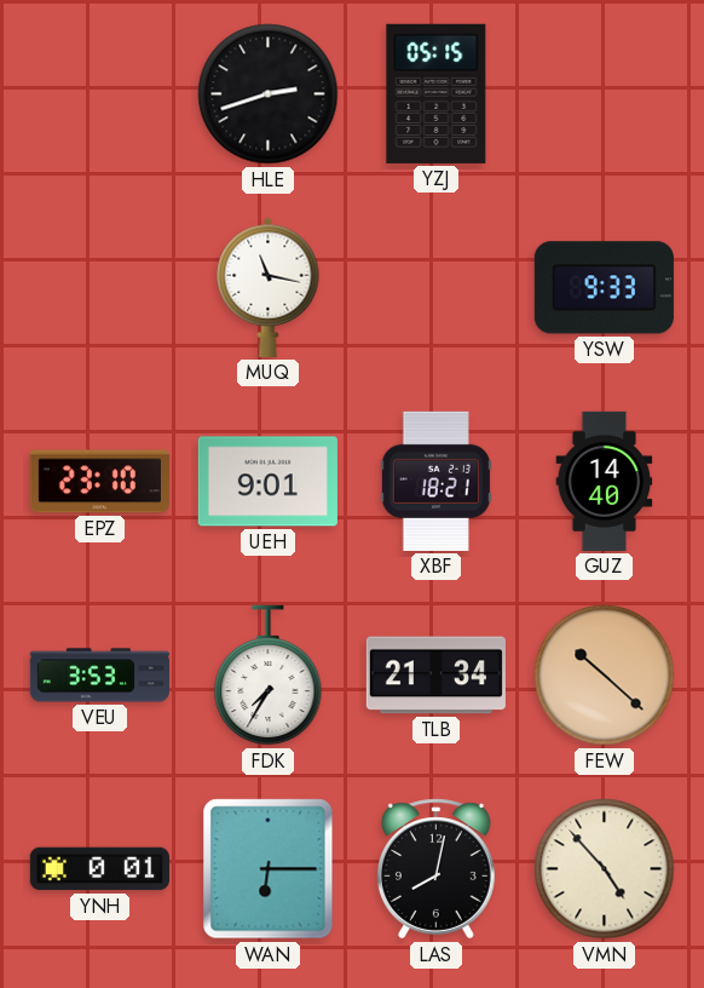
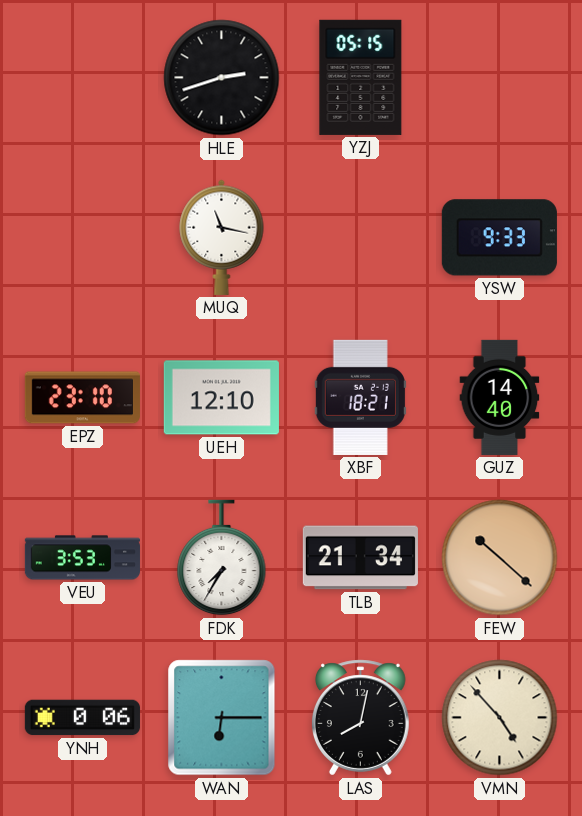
UEH: 9:01 -> 12:10
YNH: 0:01 -> 0:06
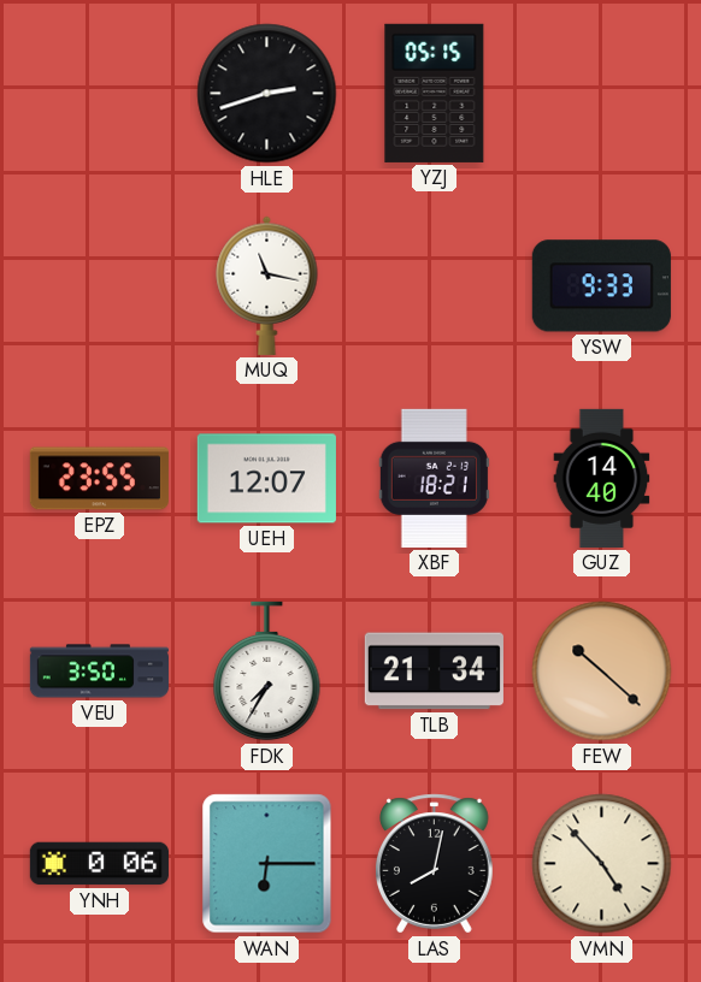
EPZ: 23:10 -> 23:55
UEH: 12:10 -> 12:07
VEU: 3:53 -> 3:50
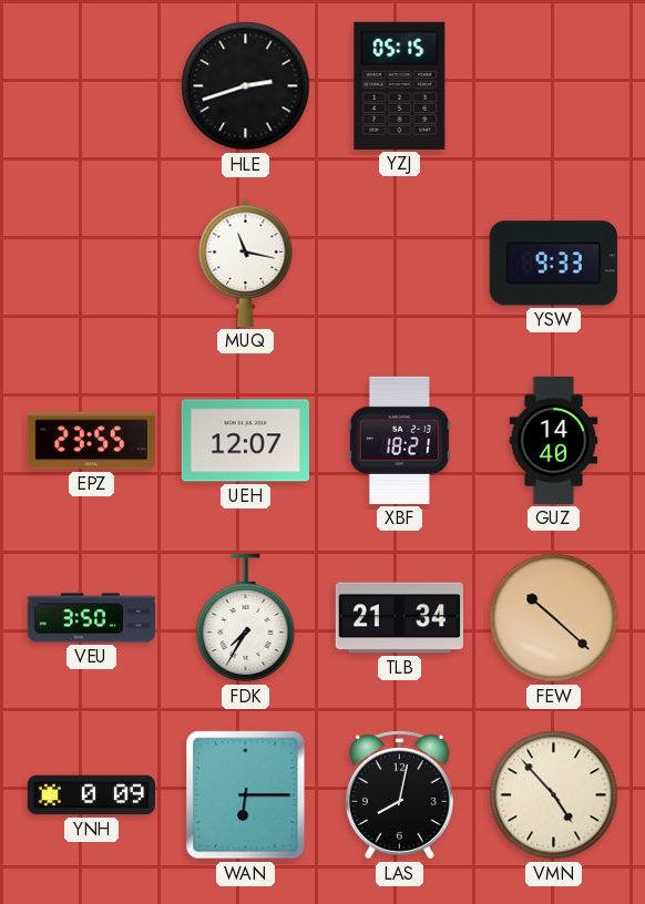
YNH: 0:06 -> 0:09
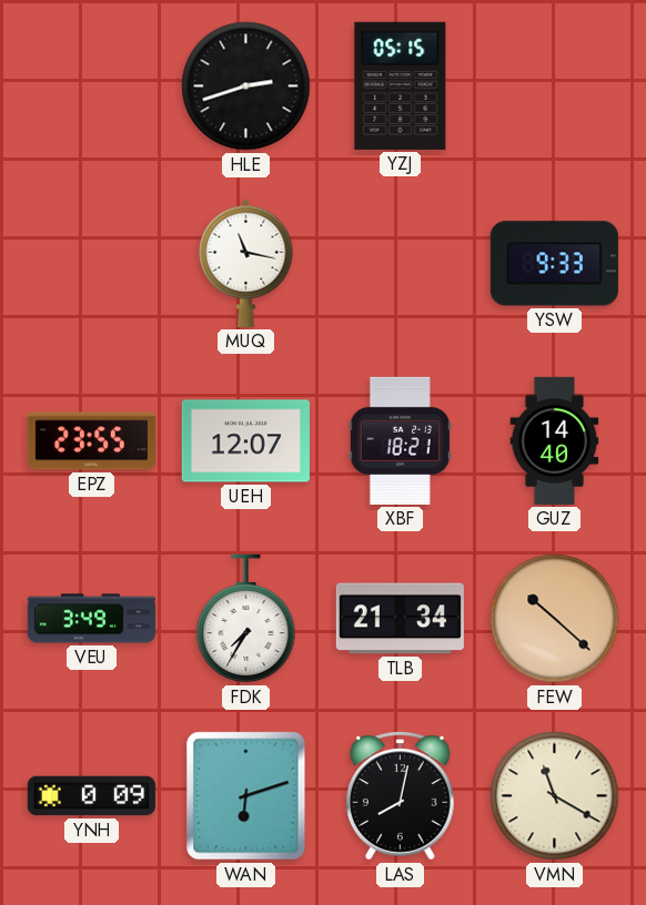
VEU: 3:50 -> 3:49
WAN: 6:15 -> 6:12
VMN: 4:53 -> 11:20
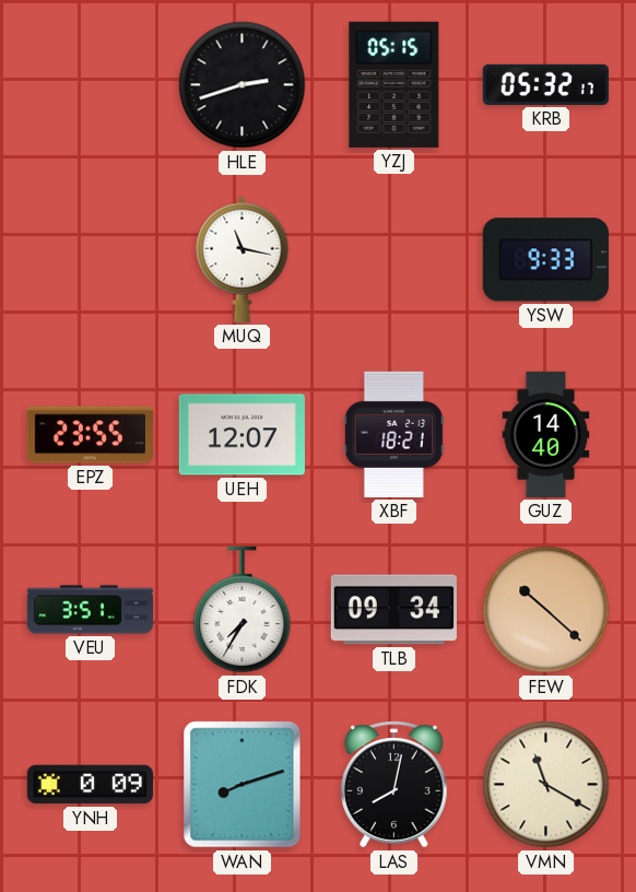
KRB: none -> 05:32
VEU: 3:49 -> 3:51
TLB: 21:34 -> 09:34
WAN: 6:12 -> 8:12
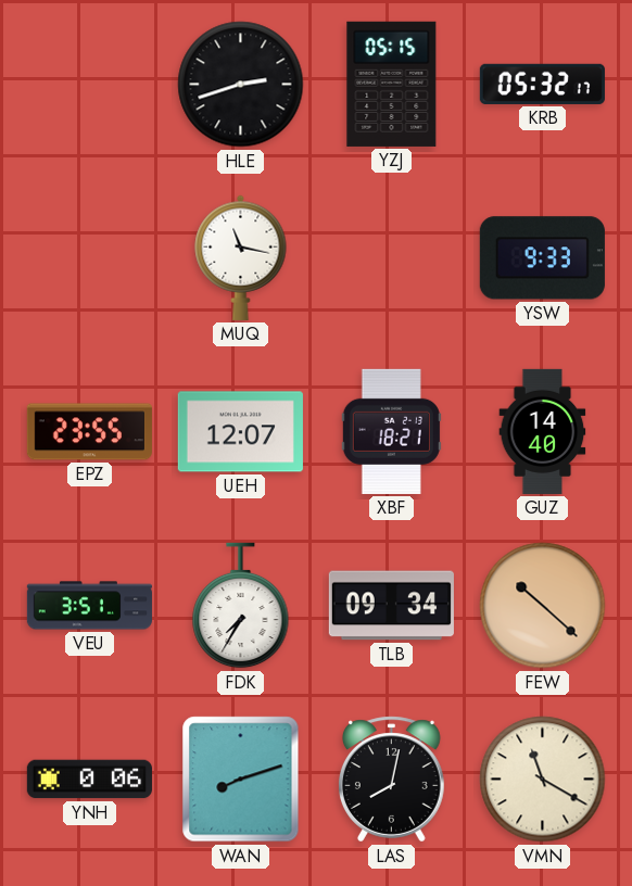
YNH: 0:09 -> 0:06
